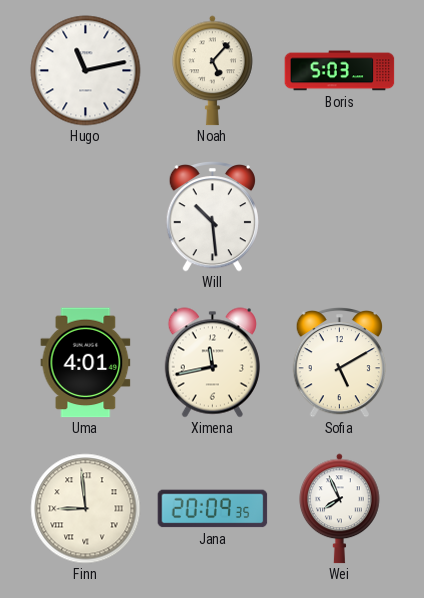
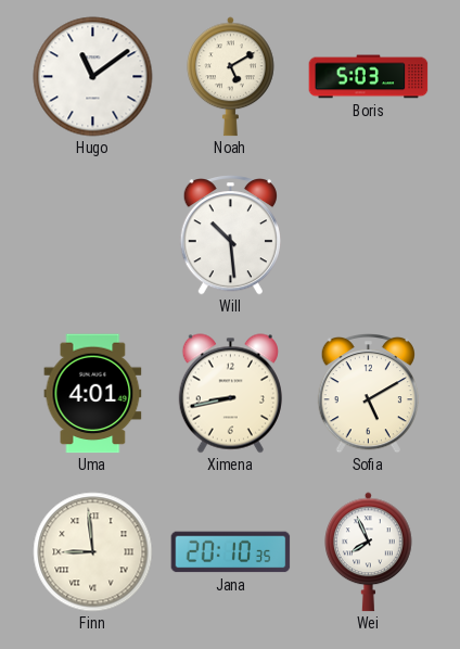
Hugo: 11:13 -> 11:09
Noah: 5:07 -> 5:10
Ximena: 11:43 -> 8:43
Jana: 20:09 -> 20:10
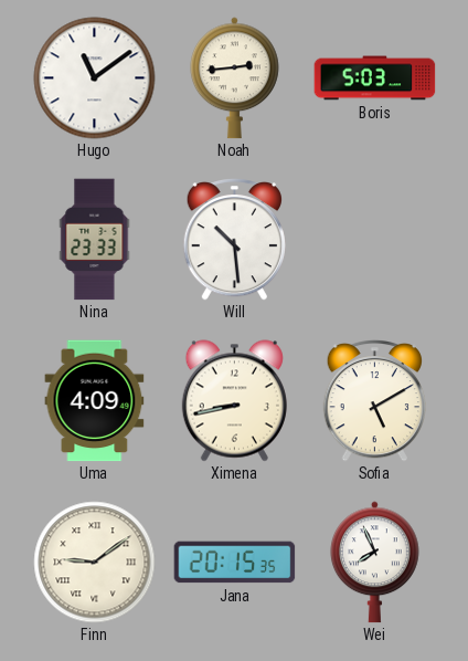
Noah: 5:10 -> 2:44
Nina: none -> 23:33
Uma: 4:01 -> 4:09
Finn: 8:59 -> 9:09
Jana: 20:10 -> 20:15
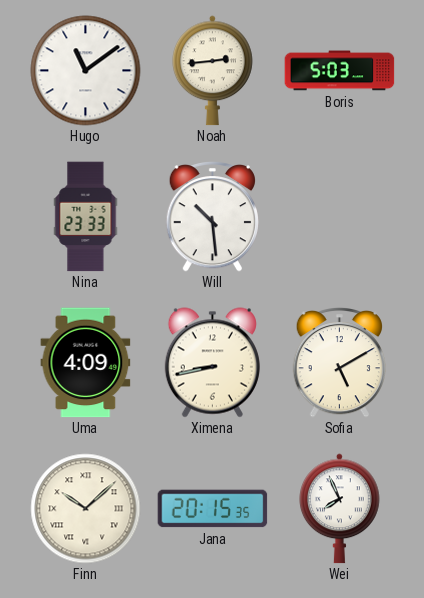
Finn: 9:09 -> 10:08
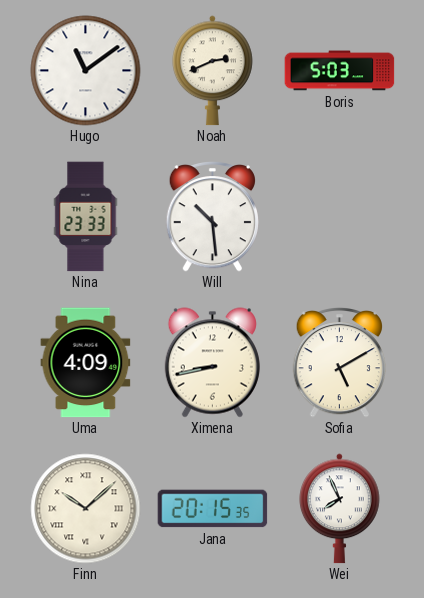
Noah: 2:44 -> 2:41
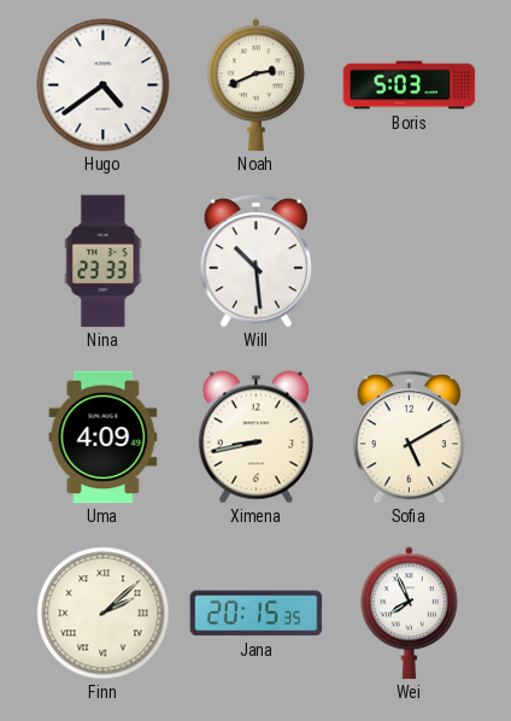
Hugo: 11:09 -> 4:39
Finn: 10:08 -> 2:08
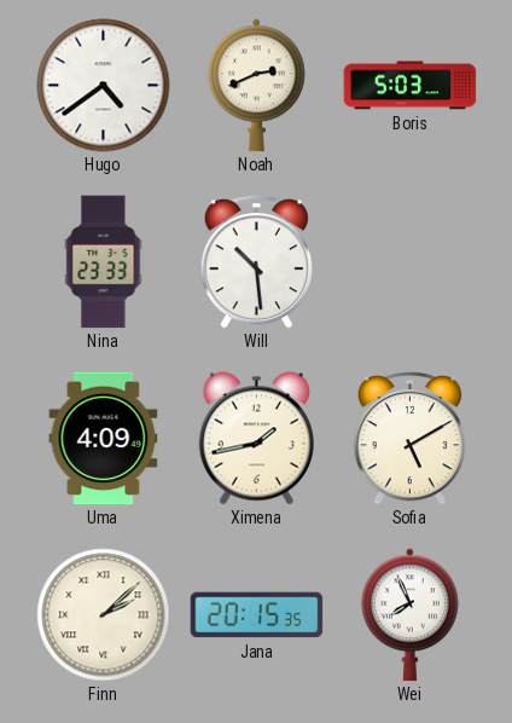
Ximena: 8:43 -> 1:43
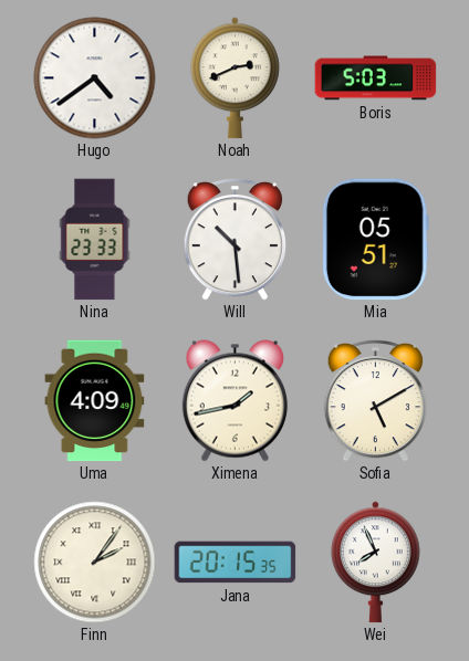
Mia: none -> 05:51
Finn: 2:08 -> 2:06
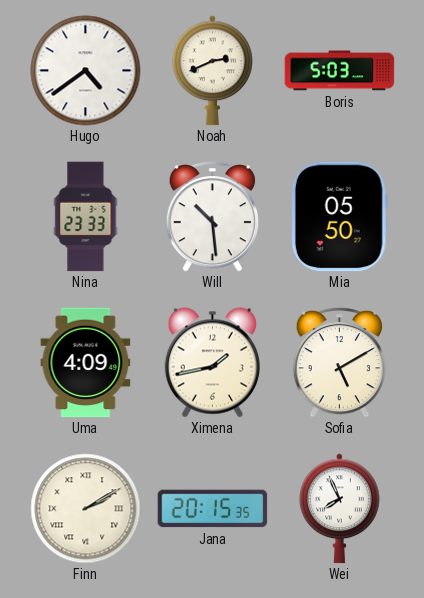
Mia: 05:51 -> 05:50
Finn: 2:06 -> 2:10
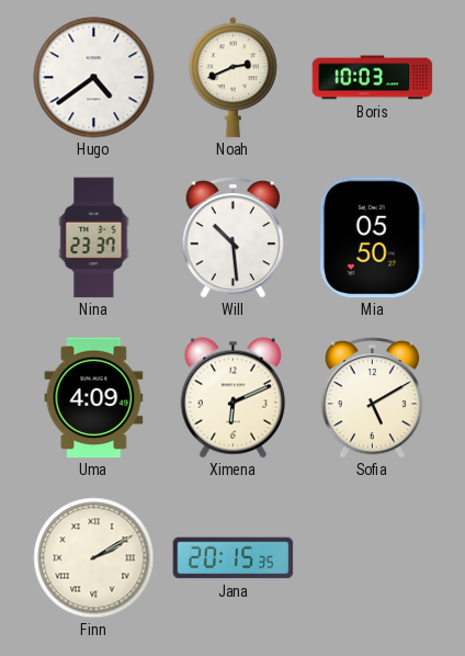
Boris: 5:03 -> 10:03
Nina: 23:33 -> 23:37
Ximena: 1:43 -> 6:11
Wei: 7:56 -> none
